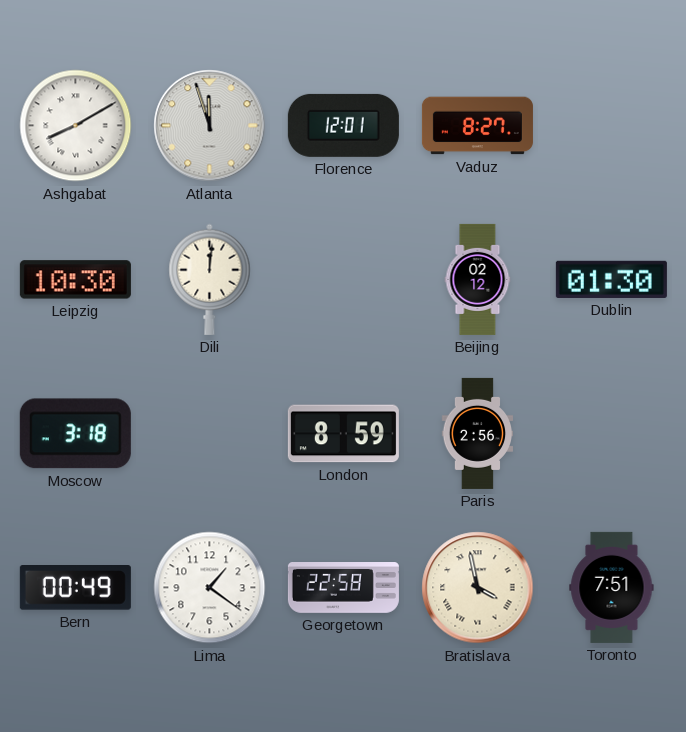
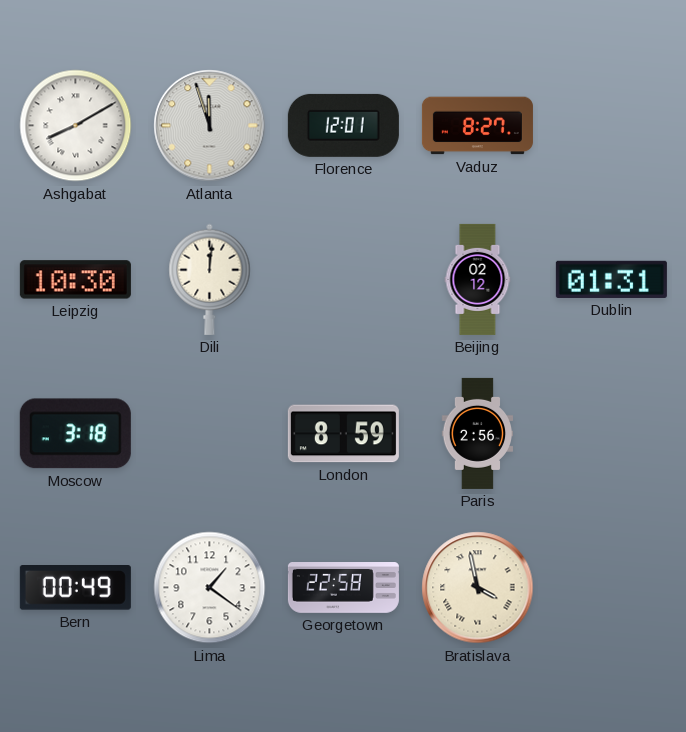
Dublin: 01:30 -> 01:31
Toronto: 7:51 -> none
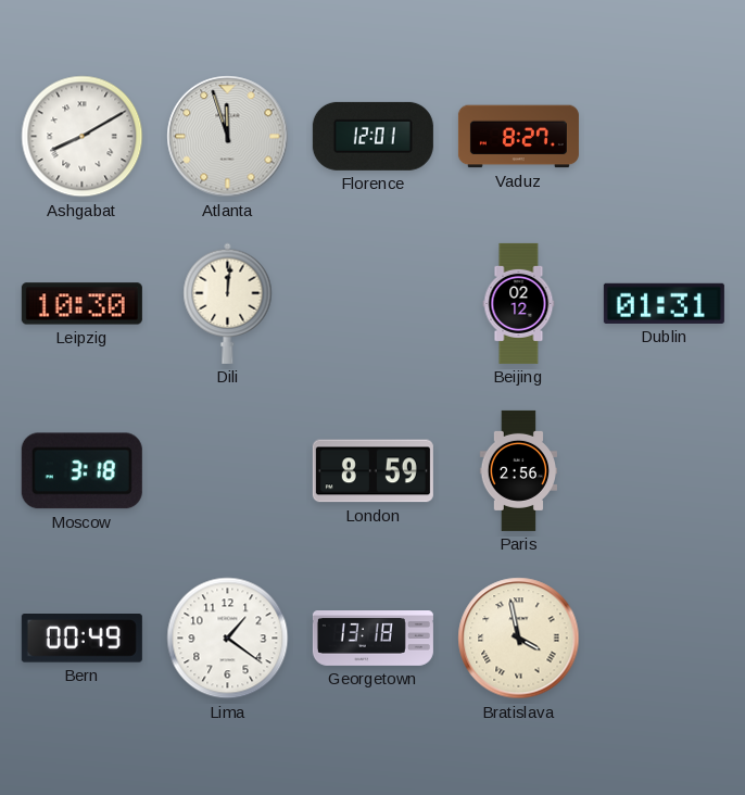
Georgetown: 22:58 -> 13:18
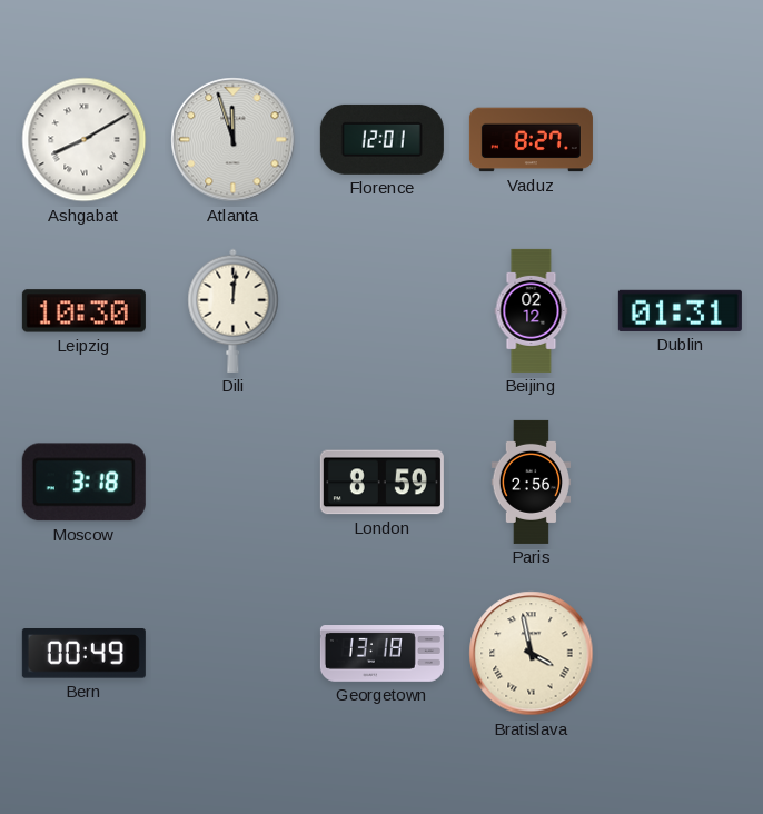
Lima: 1:21 -> none
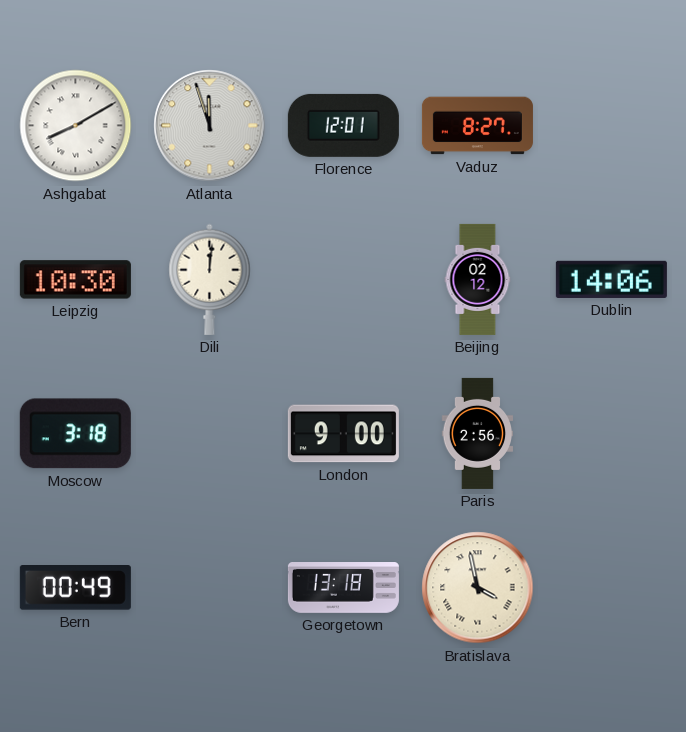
Dublin: 01:31 -> 14:06
London: 8:59 -> 9:00
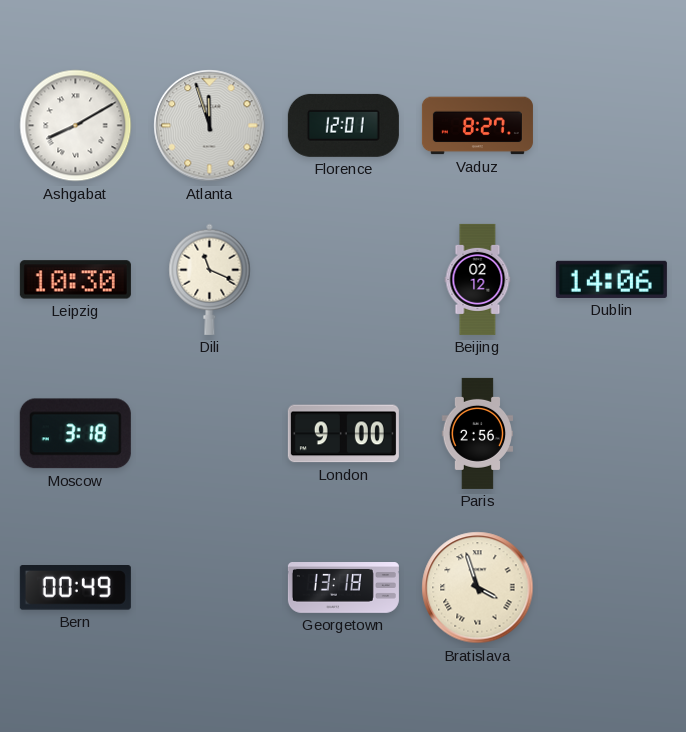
Dili: 12:01 -> 11:19
Bratislava: 3:58 -> 3:57
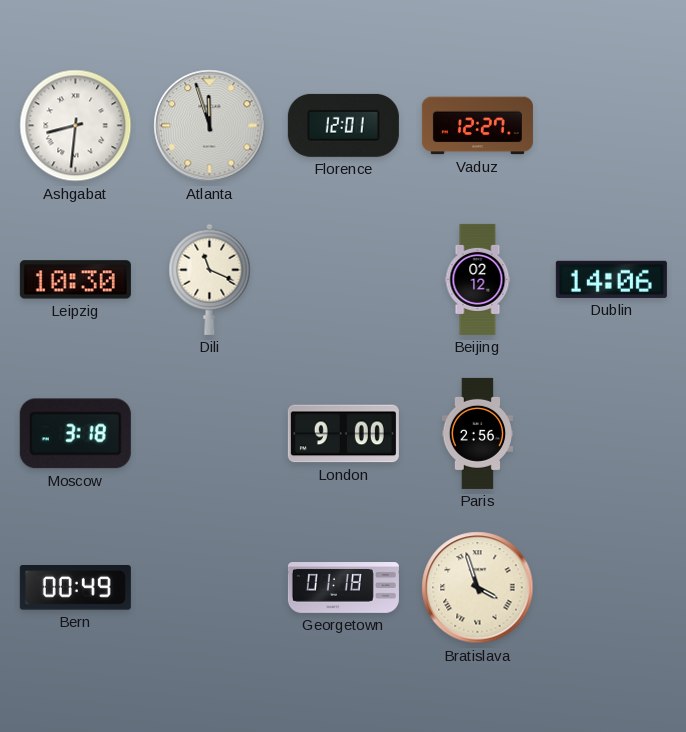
Ashgabat: 8:10 -> 8:31
Vaduz: 8:27 -> 12:27
Georgetown: 13:18 -> 01:18
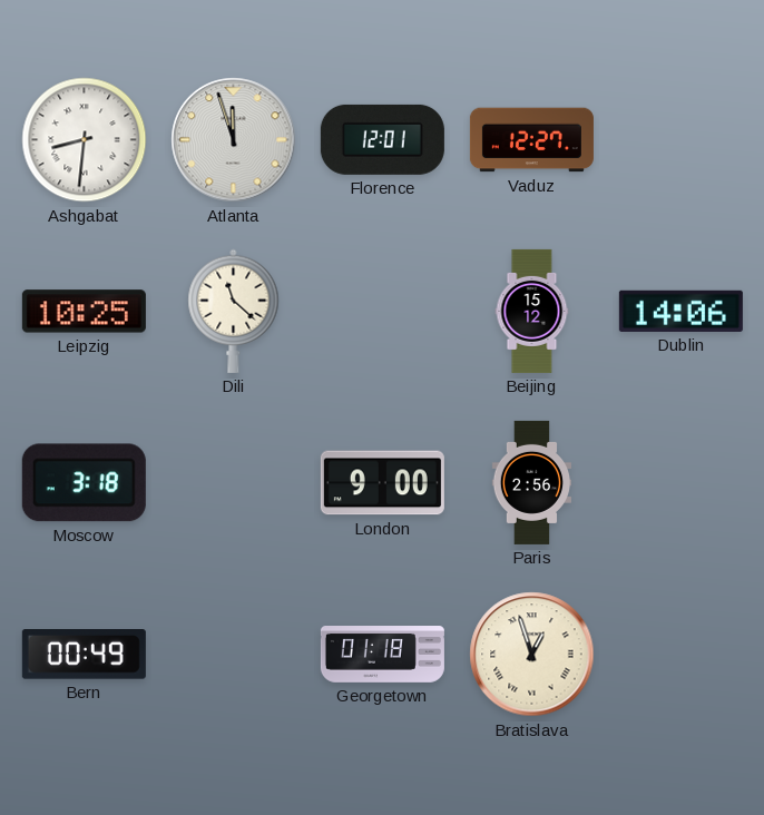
Leipzig: 10:30 -> 10:25
Dili: 11:19 -> 11:22
Beijing: 02:12 -> 15:12
Bratislava: 3:57 -> 12:57
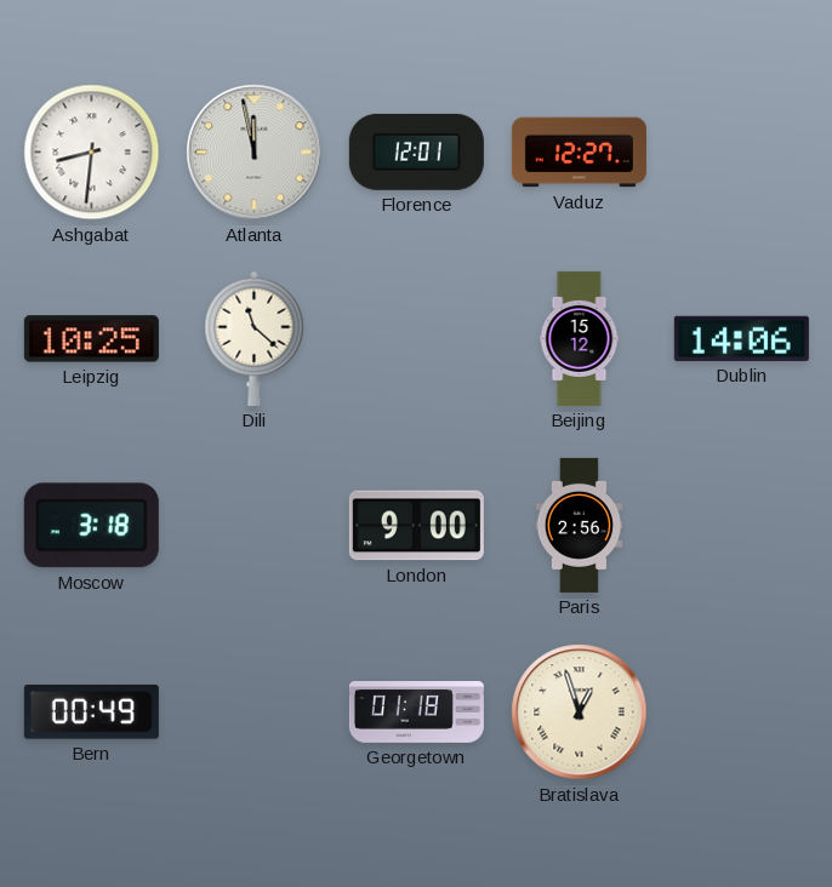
Atlanta: 11:57 -> 11:58
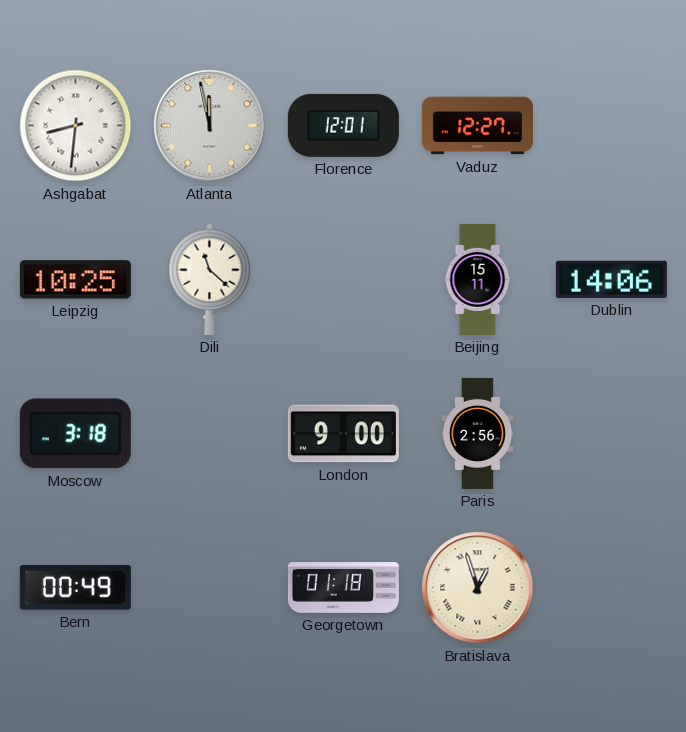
Beijing: 15:12 -> 15:11
